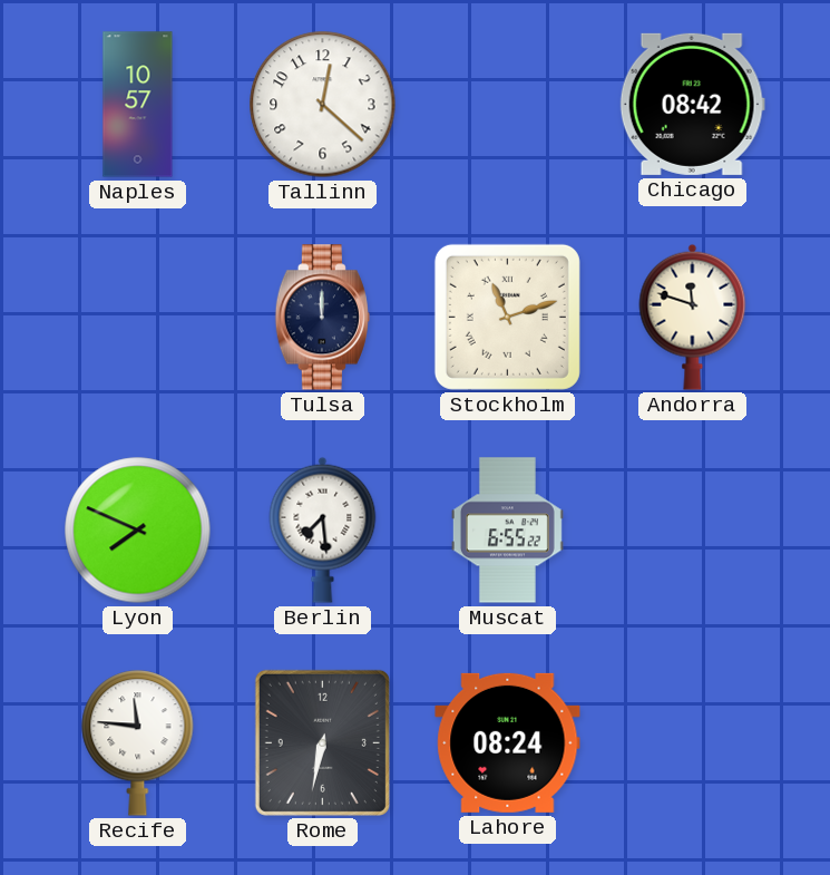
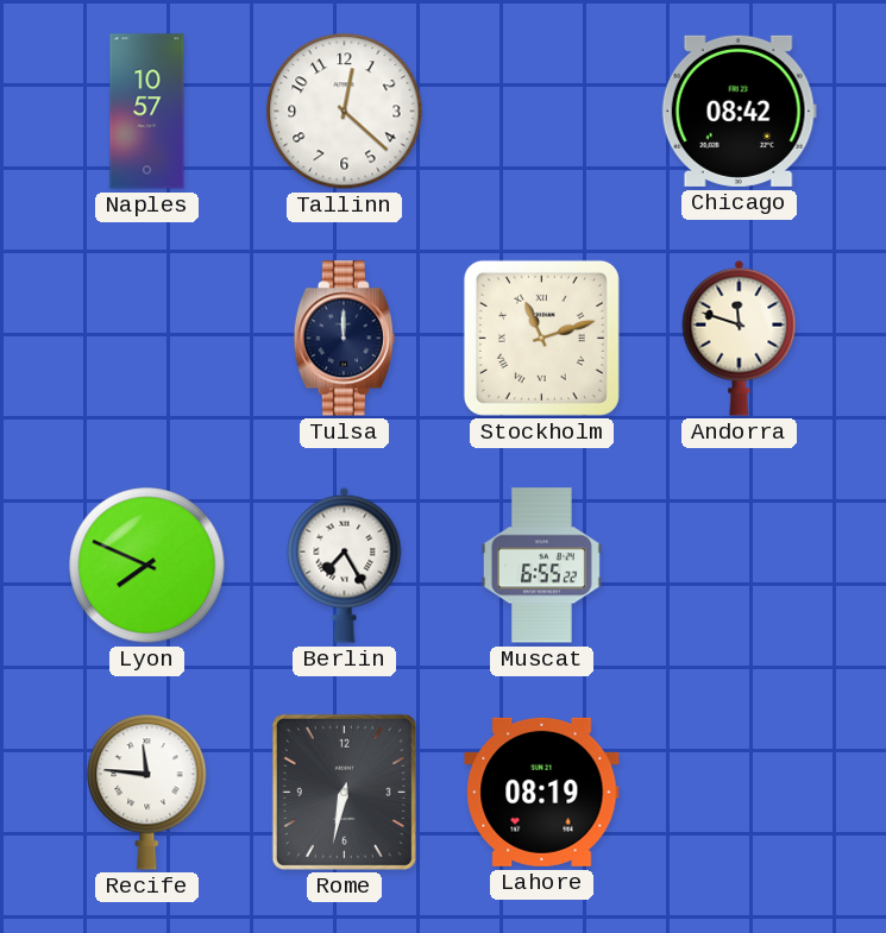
Berlin: 7:29 -> 7:25
Lahore: 08:24 -> 08:19
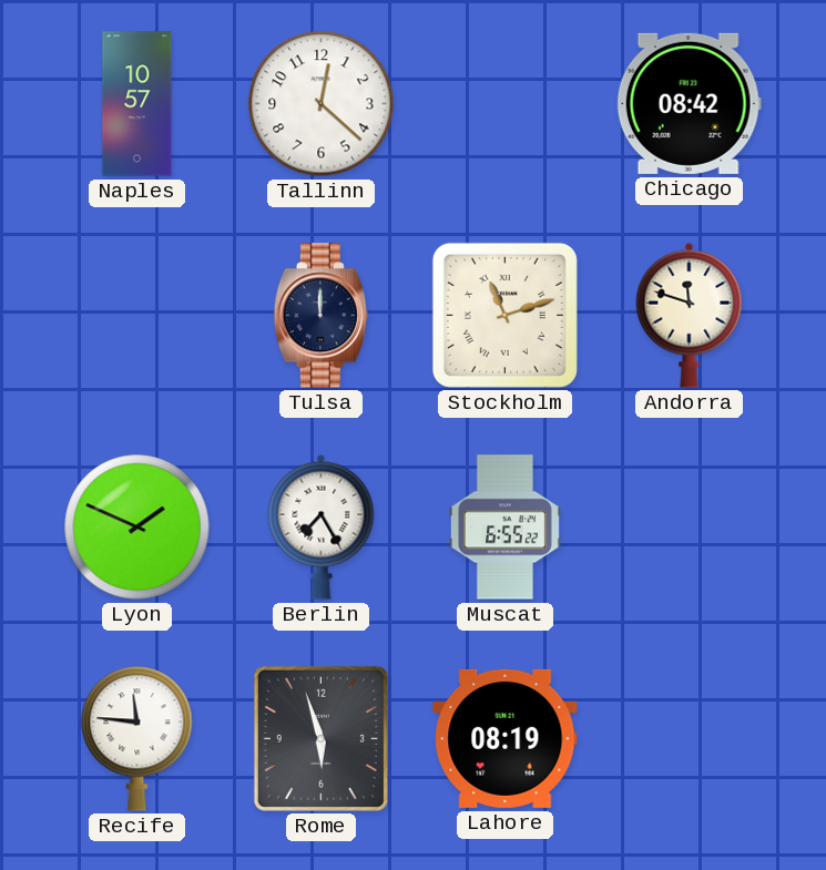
Lyon: 7:49 -> 1:49
Rome: 6:32 -> 5:57
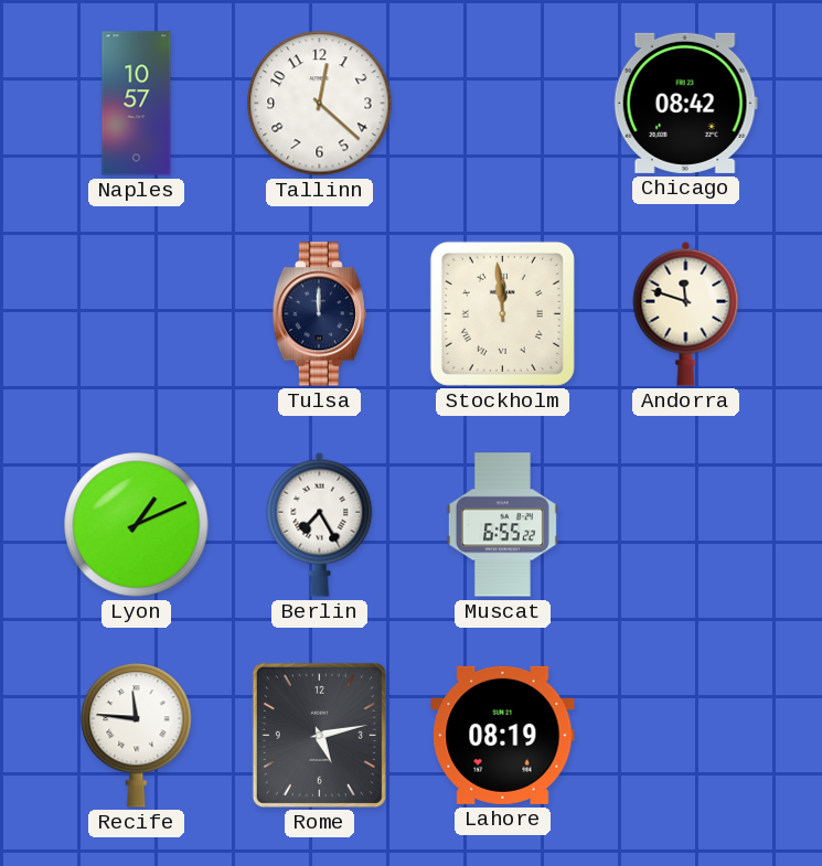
Stockholm: 11:12 -> 11:59
Lyon: 1:49 -> 1:11
Rome: 5:57 -> 5:13
